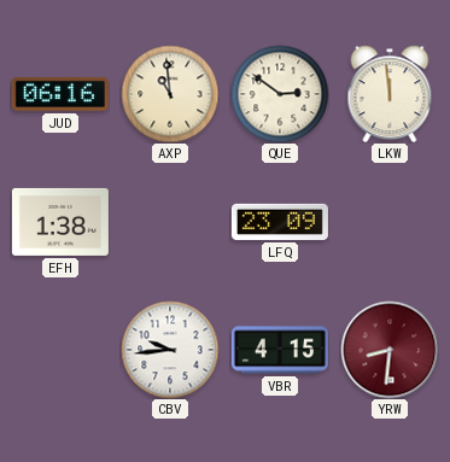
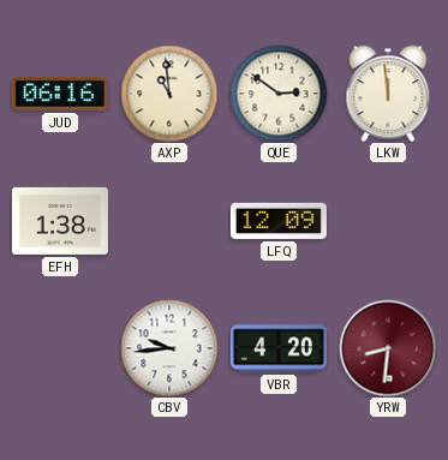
LFQ: 23:09 -> 12:09
VBR: 4:15 -> 4:20
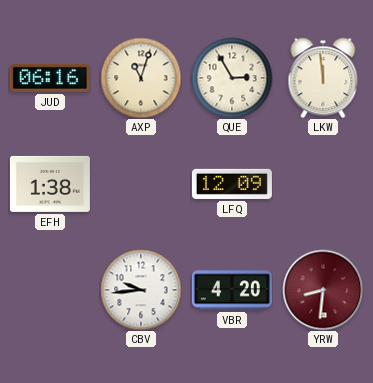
AXP: 10:59 -> 11:03
QUE: 2:51 -> 2:55
